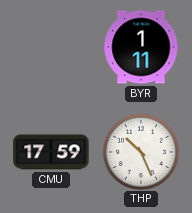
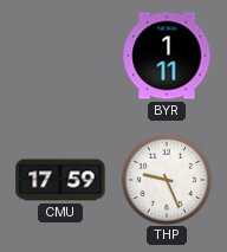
THP: 10:26 -> 9:26
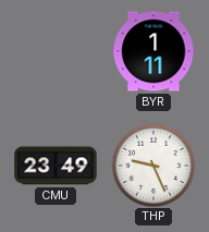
CMU: 17:59 -> 23:49
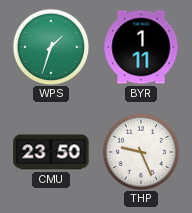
WPS: none -> 1:33
CMU: 23:49 -> 23:50
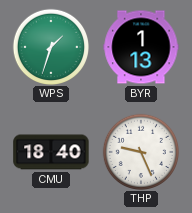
BYR: 1:11 -> 1:13
CMU: 23:50 -> 18:40
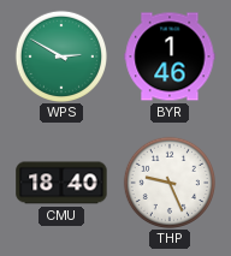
WPS: 1:33 -> 2:50
BYR: 1:13 -> 1:46
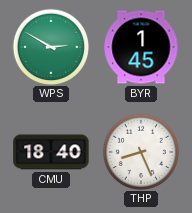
BYR: 1:46 -> 1:45
THP: 9:26 -> 8:26
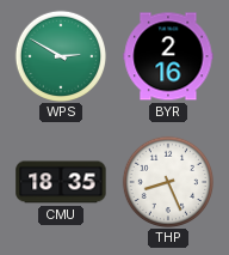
BYR: 1:45 -> 2:16
CMU: 18:40 -> 18:35
